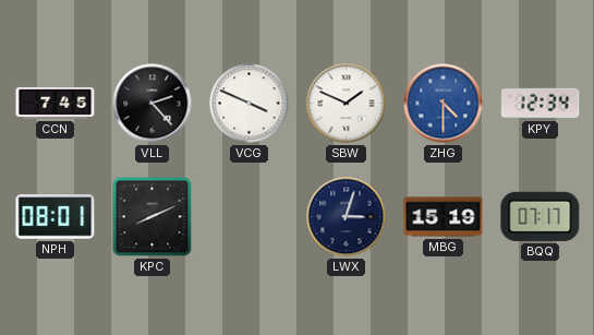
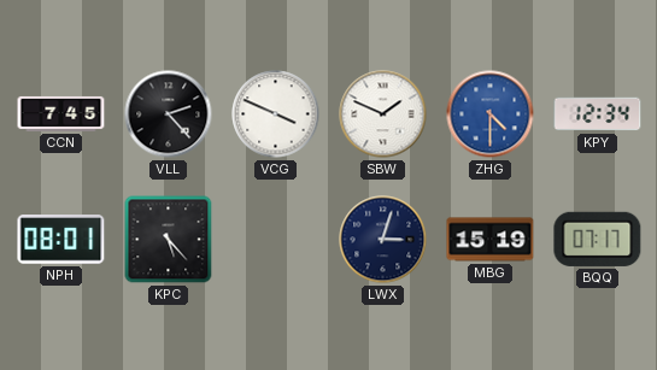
KPC: 8:11 -> 5:23
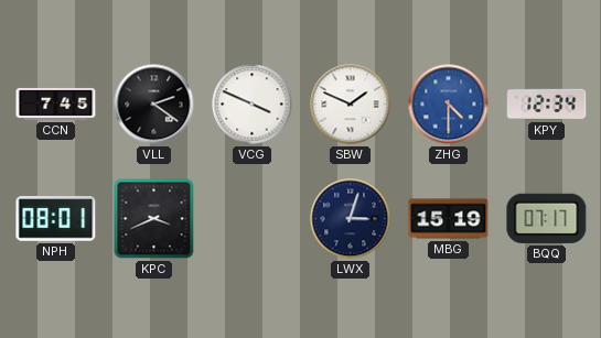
VLL: 2:23 -> 2:21
KPC: 5:23 -> 3:41
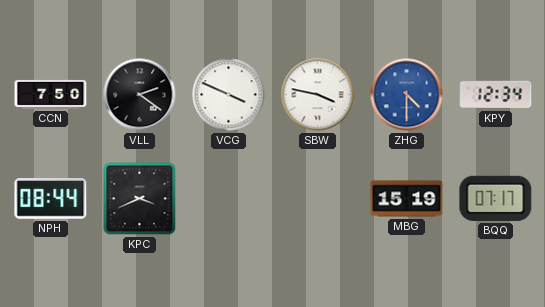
CCN: 7:45 -> 7:50
SBW: 1:49 -> 3:47
NPH: 08:01 -> 08:44
LWX: 3:03 -> none
